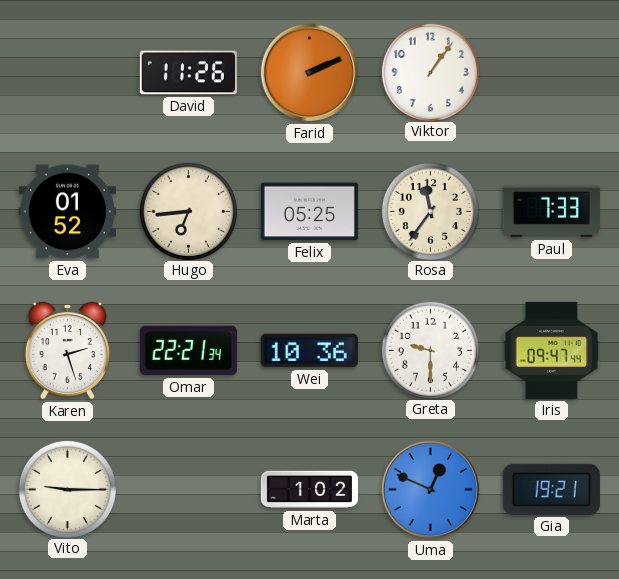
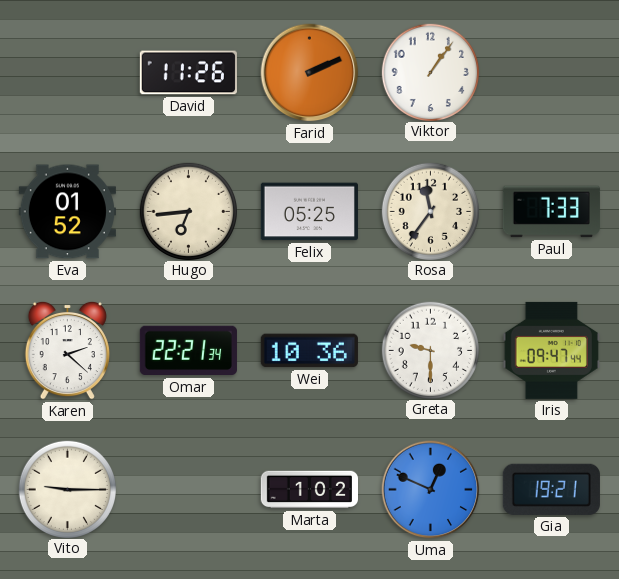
Karen: 2:27 -> 2:22
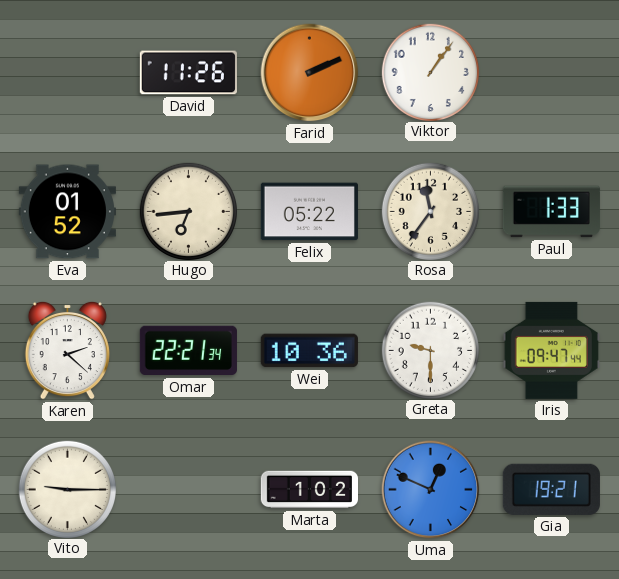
Felix: 05:25 -> 05:22
Paul: 7:33 -> 1:33
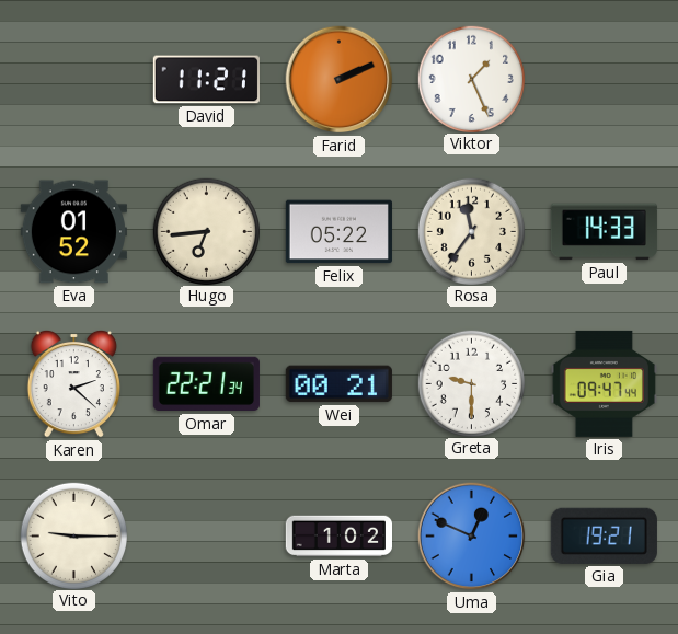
David: 11:26 -> 11:21
Viktor: 1:06 -> 1:26
Paul: 1:33 -> 14:33
Wei: 10:36 -> 00:21
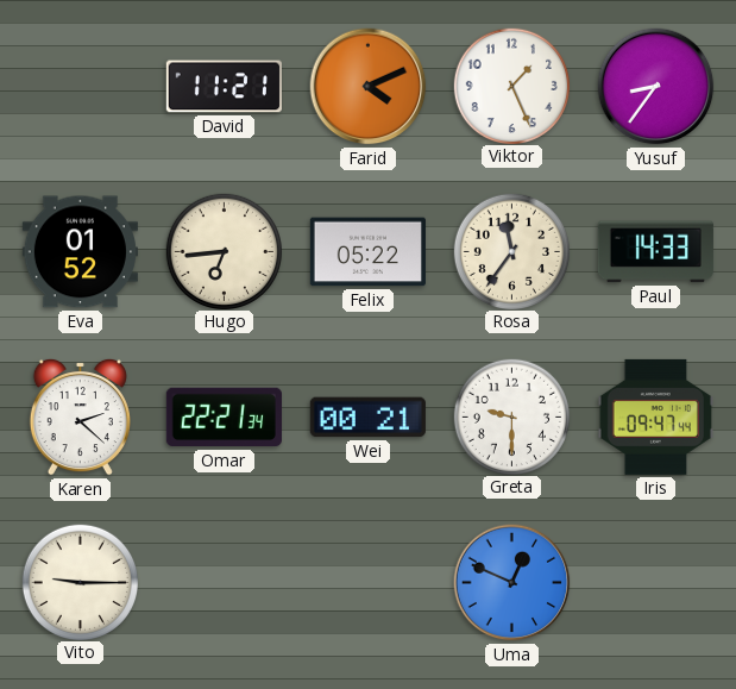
Farid: 2:11 -> 4:11
Yusuf: none -> 8:36
Marta: 1:02 -> none
Gia: 19:21 -> none
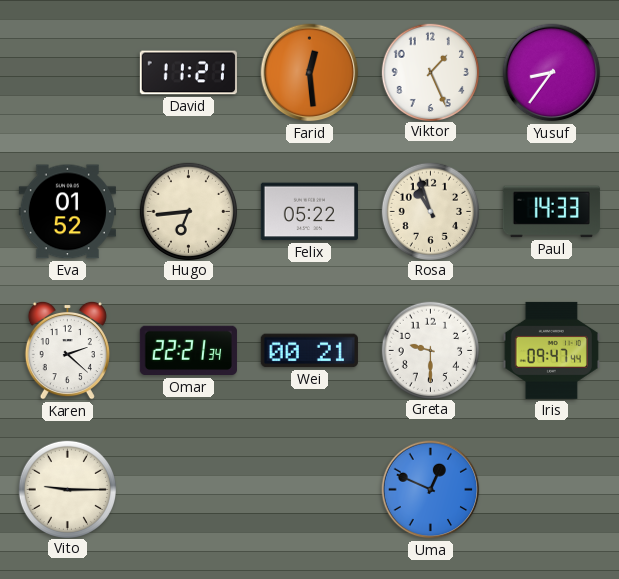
Farid: 4:11 -> 12:29
Rosa: 11:36 -> 10:57
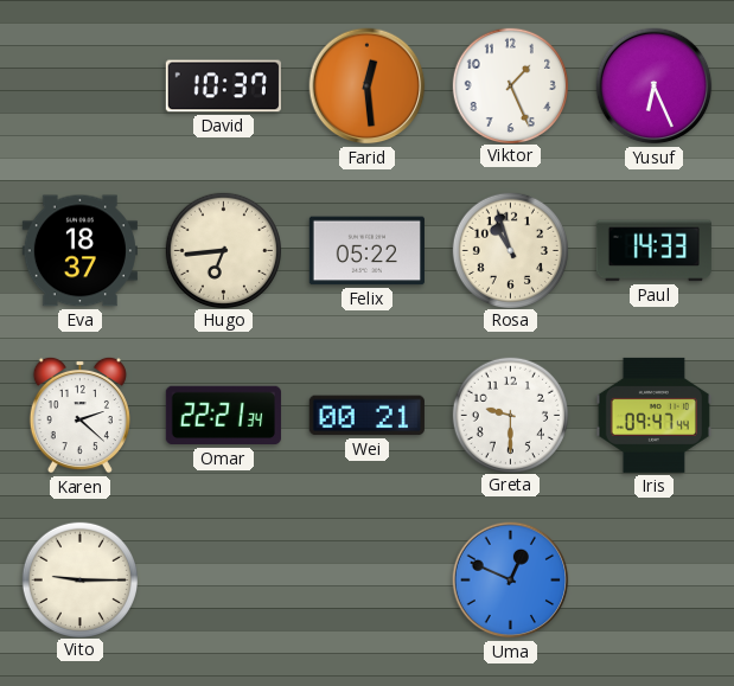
David: 11:21 -> 10:37
Yusuf: 8:36 -> 6:26
Eva: 01:52 -> 18:37
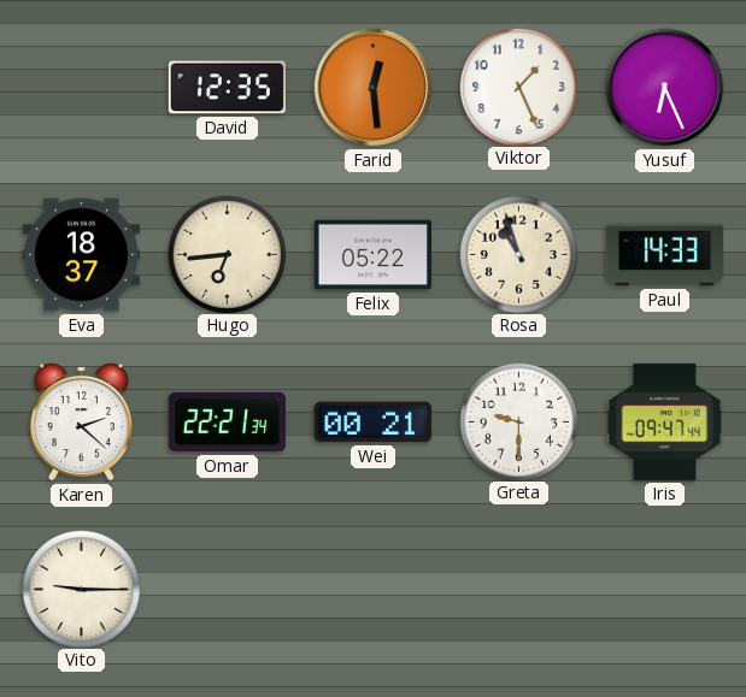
David: 10:37 -> 12:35
Uma: 12:49 -> none
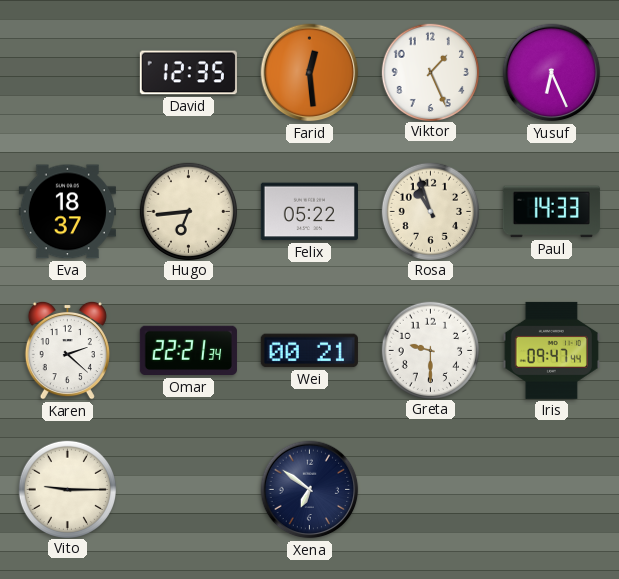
Xena: none -> 6:51
